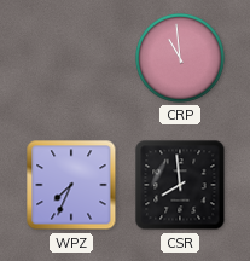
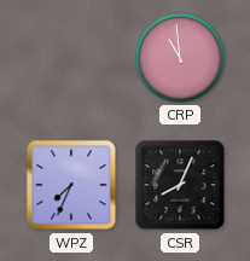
CSR: 7:59 -> 8:04
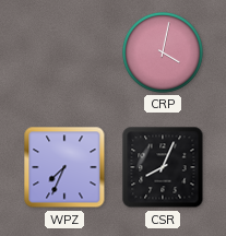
CRP: 10:59 -> 4:02
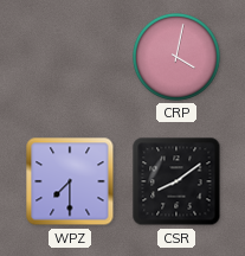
WPZ: 7:34 -> 7:30
CSR: 8:04 -> 8:09
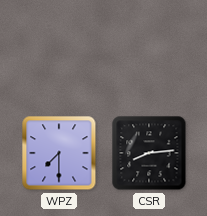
CRP: 4:02 -> none
CSR: 8:09 -> 8:14
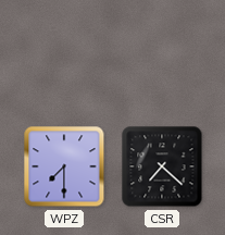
CSR: 8:14 -> 7:22
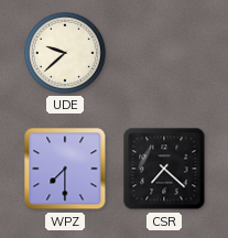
UDE: none -> 9:38
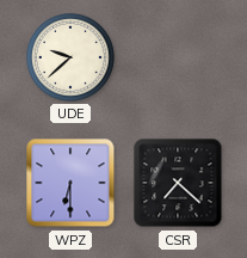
WPZ: 7:30 -> 6:30
